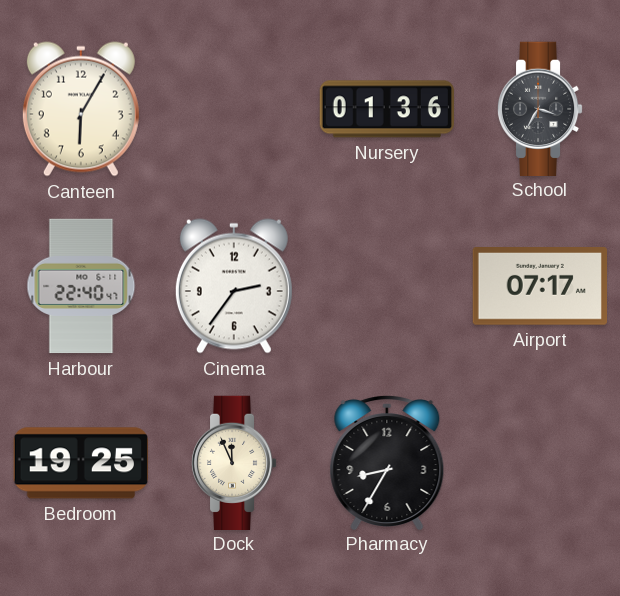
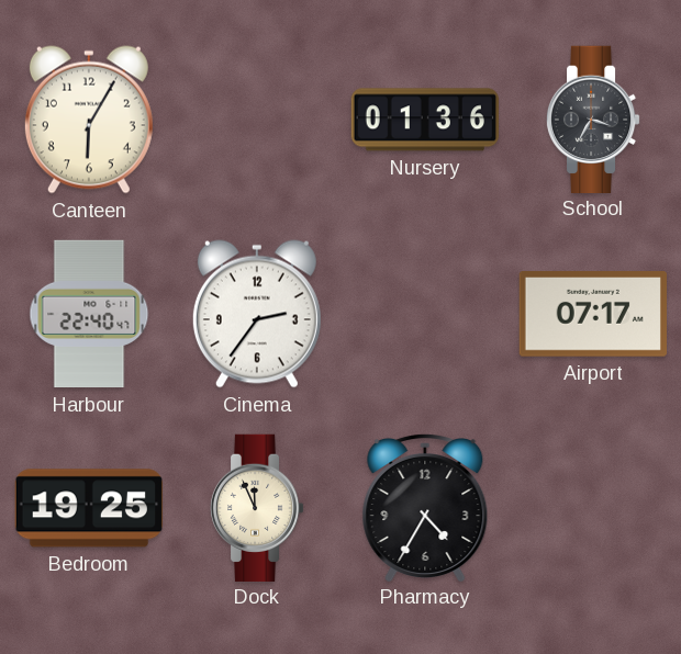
Pharmacy: 8:35 -> 4:35
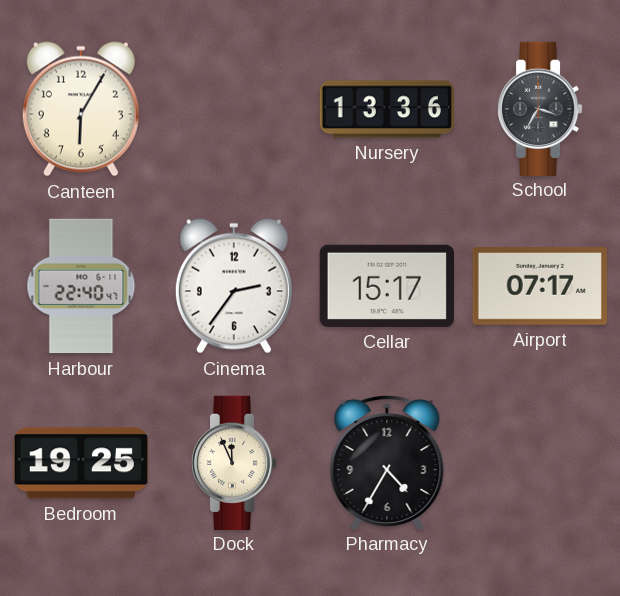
Nursery: 01:36 -> 13:36
Cellar: none -> 15:17
